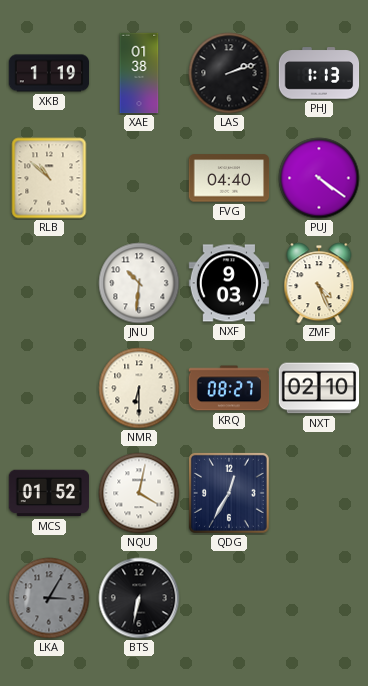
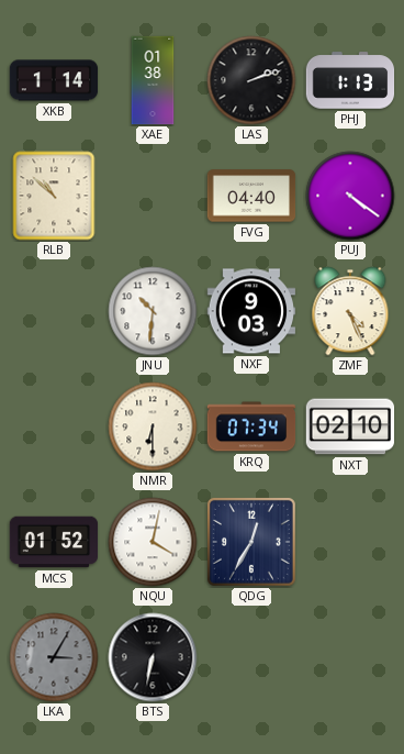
XKB: 1:19 -> 1:14
KRQ: 08:27 -> 07:34
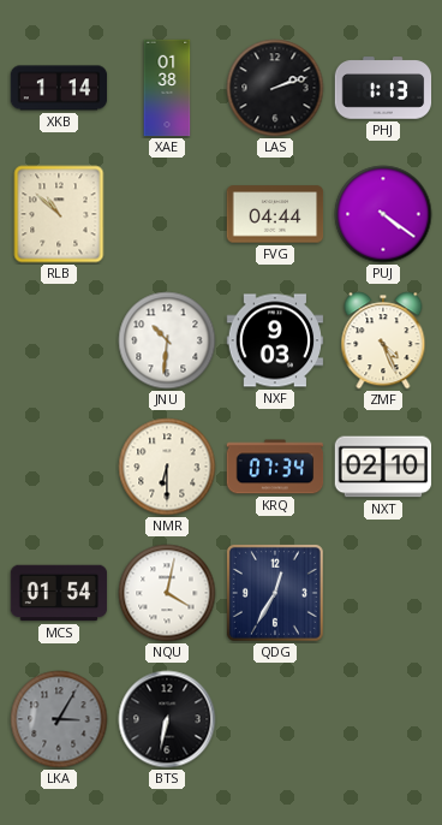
FVG: 04:40 -> 04:44
MCS: 01:52 -> 01:54
